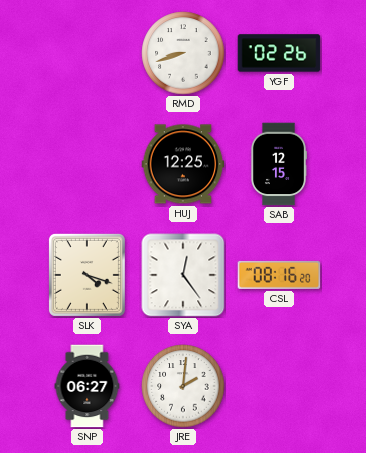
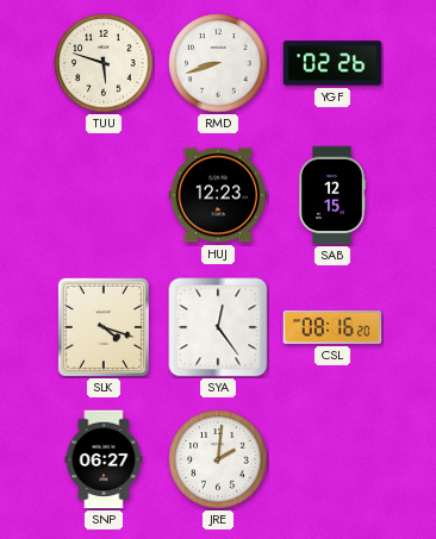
TUU: none -> 5:48
HUJ: 12:25 -> 12:23
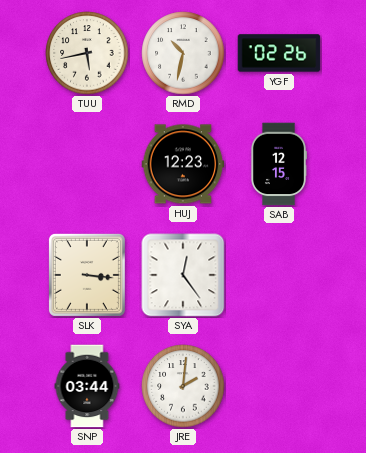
TUU: 5:48 -> 5:43
RMD: 8:42 -> 10:32
SLK: 4:18 -> 3:16
CSL: 08:16 -> none
SNP: 06:27 -> 03:44
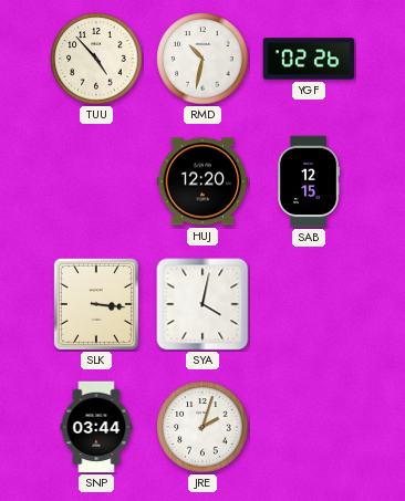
TUU: 5:43 -> 4:53
HUJ: 12:23 -> 12:20
SYA: 12:24 -> 4:02
JRE: 2:01 -> 2:03
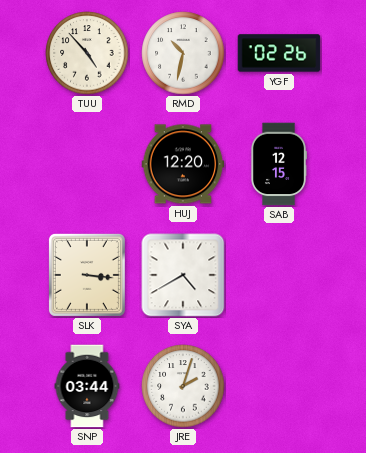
SYA: 4:02 -> 4:40
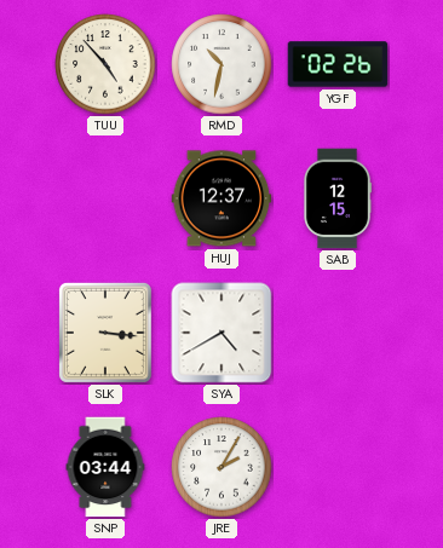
HUJ: 12:20 -> 12:37
JRE: 2:03 -> 2:05
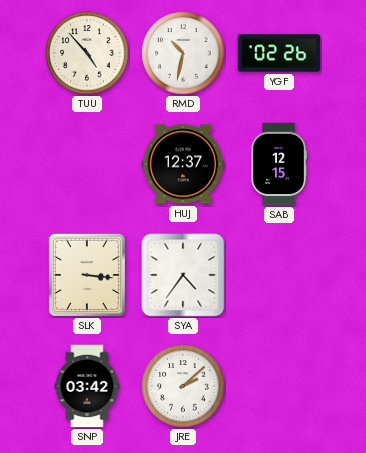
SYA: 4:40 -> 4:36
SNP: 03:44 -> 03:42
JRE: 2:05 -> 2:08
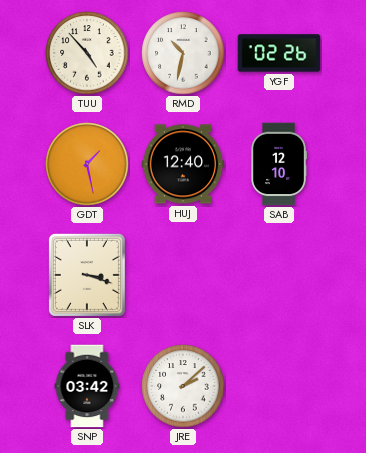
GDT: none -> 1:28
HUJ: 12:37 -> 12:40
SAB: 12:15 -> 12:10
SLK: 3:16 -> 3:18
SYA: 4:36 -> none
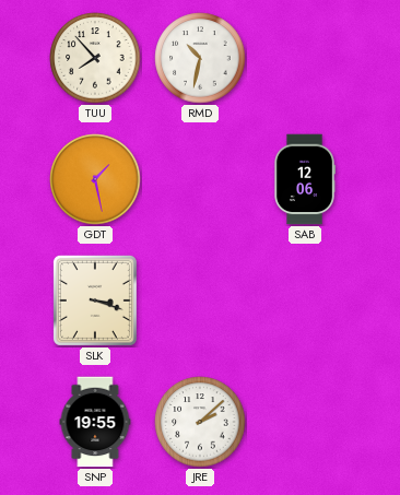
TUU: 4:53 -> 7:53
YGF: 02:26 -> none
HUJ: 12:40 -> none
SAB: 12:10 -> 12:06
SNP: 03:42 -> 19:55
